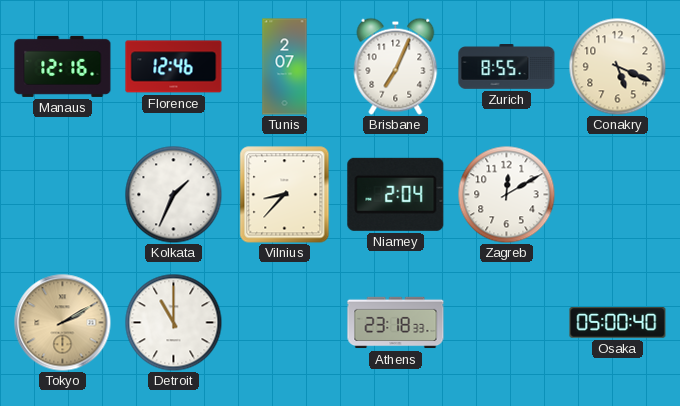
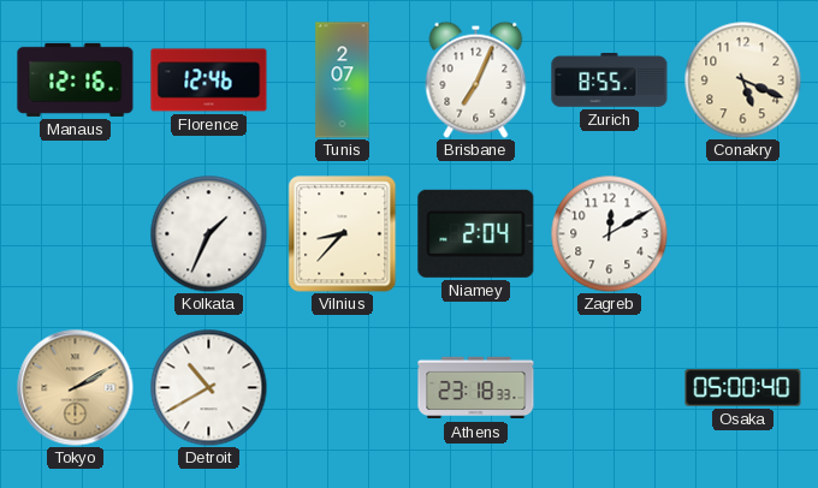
Detroit: 11:00 -> 10:40
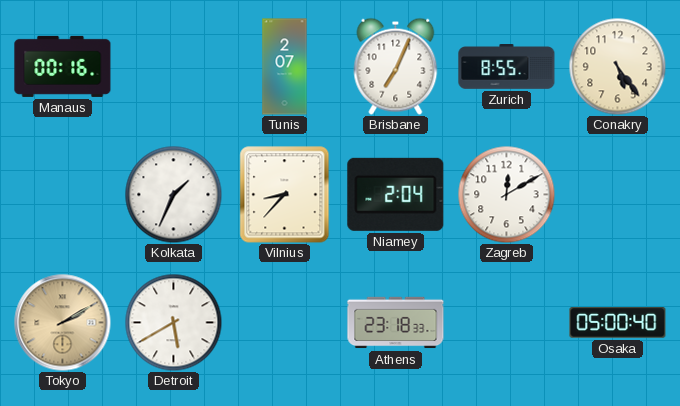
Manaus: 12:16 -> 00:16
Florence: 12:46 -> none
Conakry: 5:19 -> 5:24
Detroit: 10:40 -> 5:40
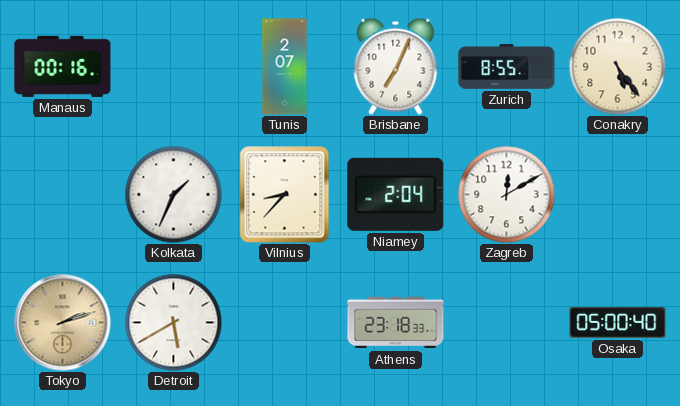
Tokyo: 2:10 -> 2:12
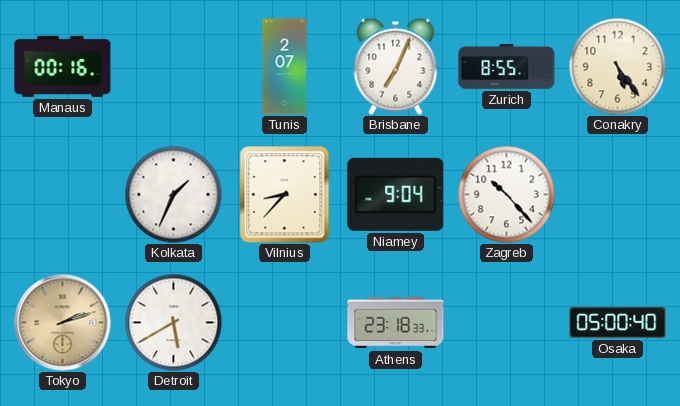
Niamey: 2:04 -> 9:04
Zagreb: 12:10 -> 10:23
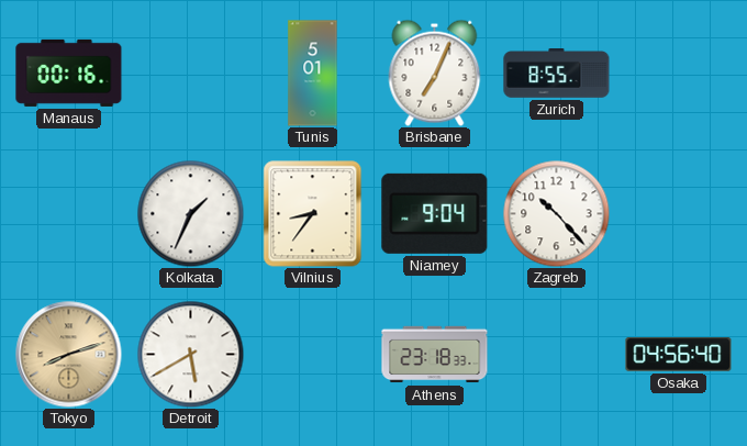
Tunis: 2:07 -> 5:01
Conakry: 5:24 -> none
Vilnius: 8:37 -> 8:36
Tokyo: 2:12 -> 8:12
Osaka: 05:00 -> 04:56
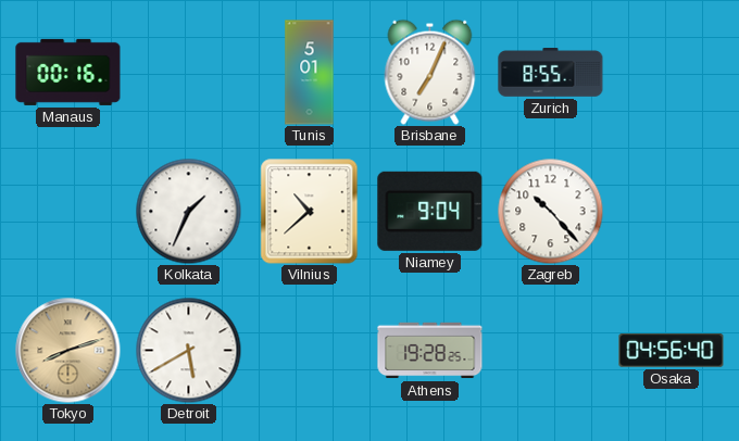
Vilnius: 8:36 -> 10:38
Athens: 23:18 -> 19:28
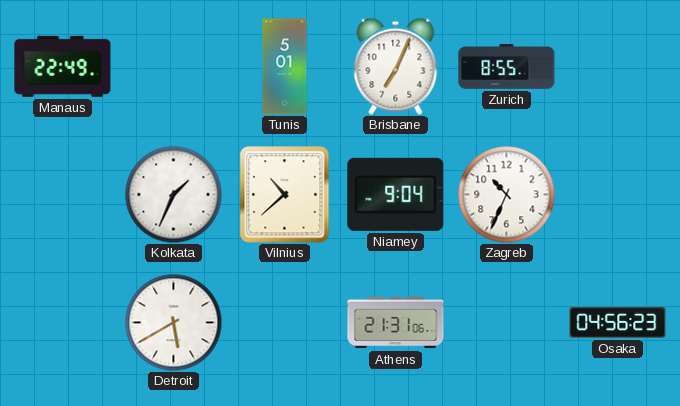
Manaus: 00:16 -> 22:49
Zagreb: 10:23 -> 10:34
Tokyo: 8:12 -> none
Athens: 19:28 -> 21:31
Osaka: 04:56:40 -> 04:56:23
